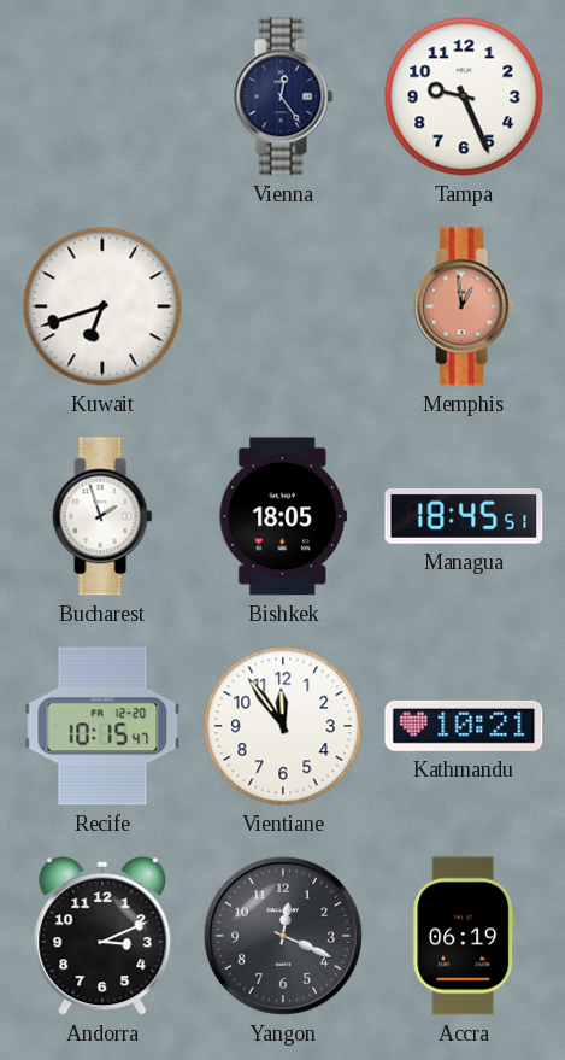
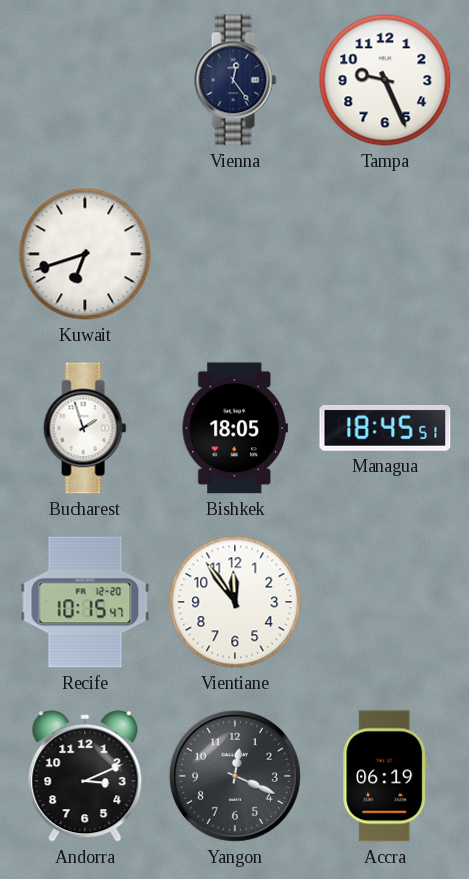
Memphis: 12:59 -> none
Kathmandu: 10:21 -> none
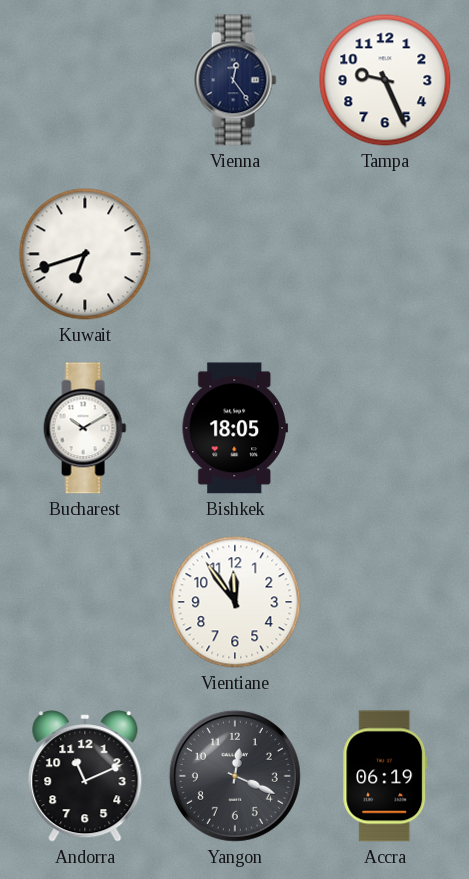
Bucharest: 1:57 -> 10:10
Managua: 18:45 -> none
Recife: 10:15 -> none
Andorra: 3:11 -> 11:11
